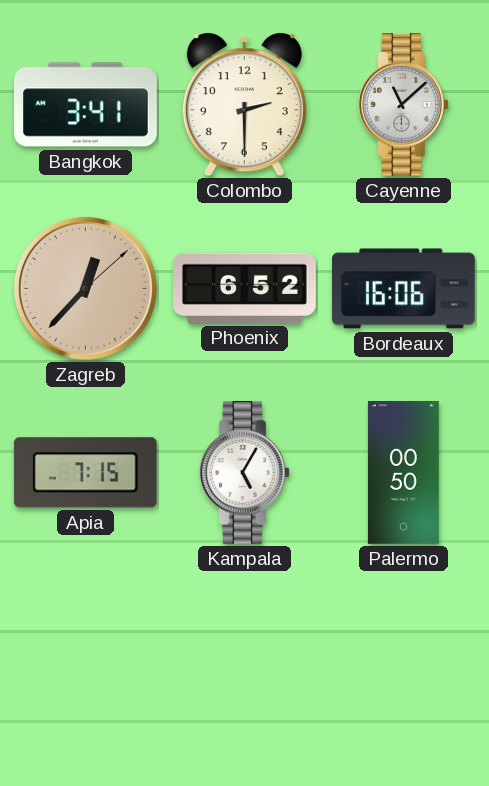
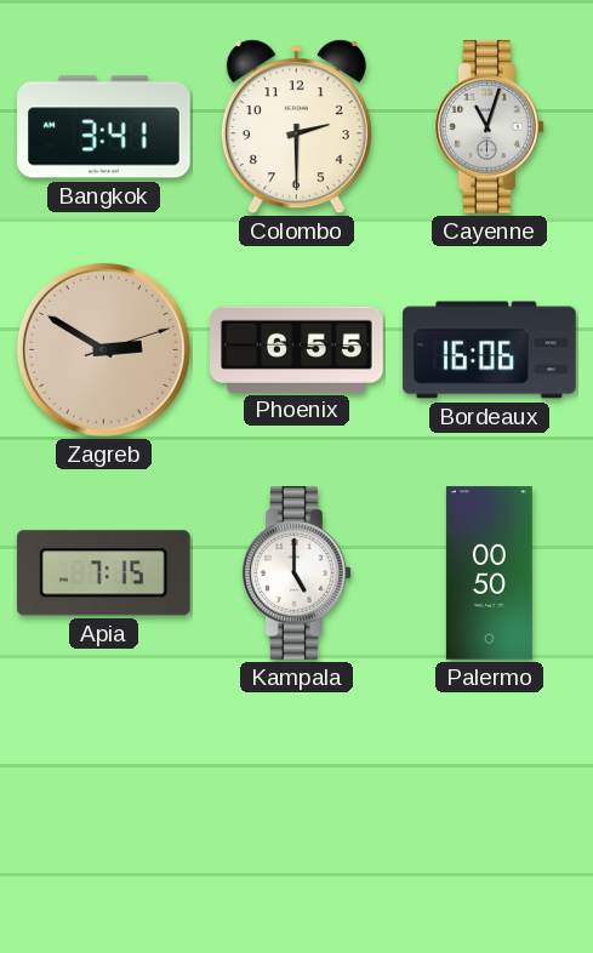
Cayenne: 11:08 -> 11:03
Zagreb: 12:37 -> 2:50
Phoenix: 6:52 -> 6:55
Kampala: 5:05 -> 5:00
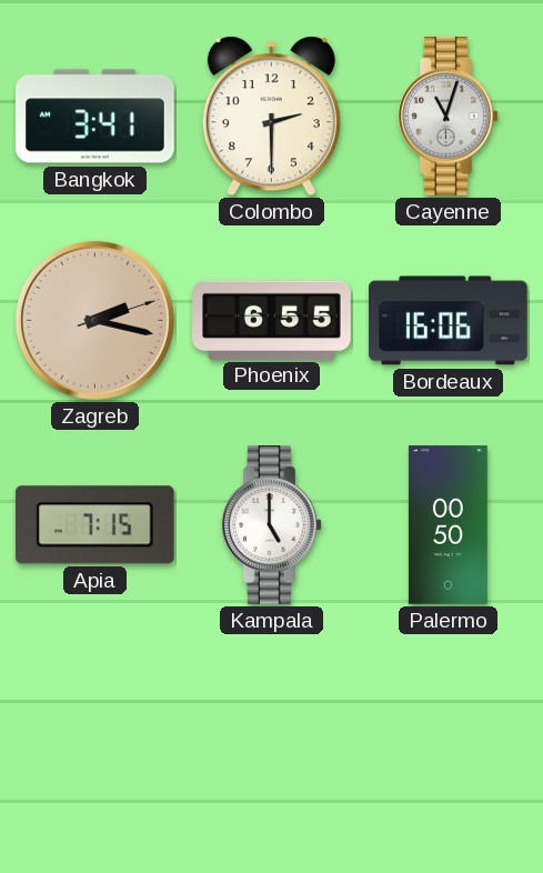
Zagreb: 2:50 -> 2:17
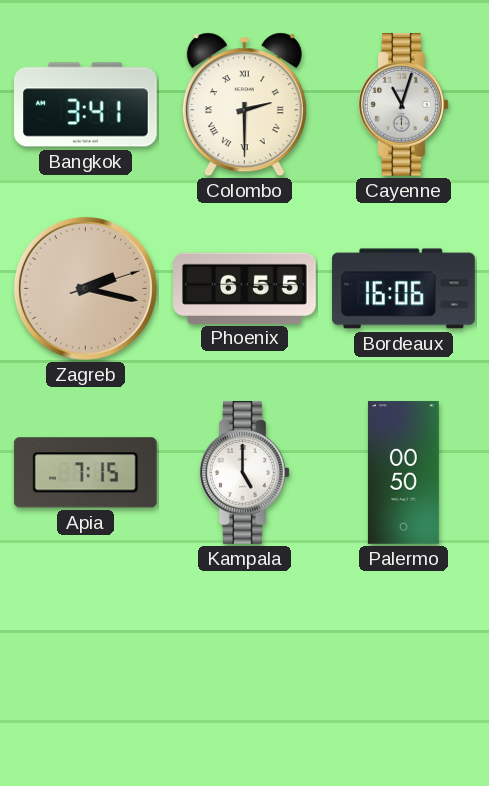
Colombo numerals: Arabic -> Roman
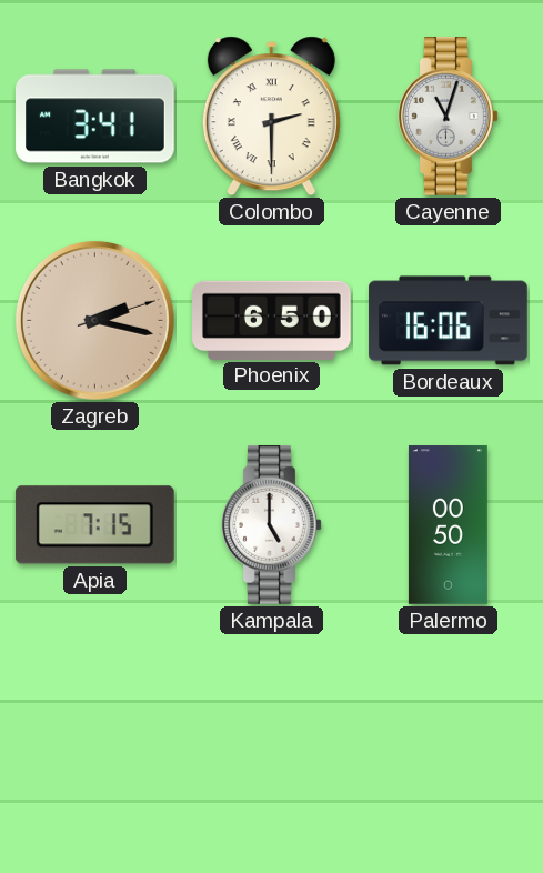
Phoenix: 6:55 -> 6:50
